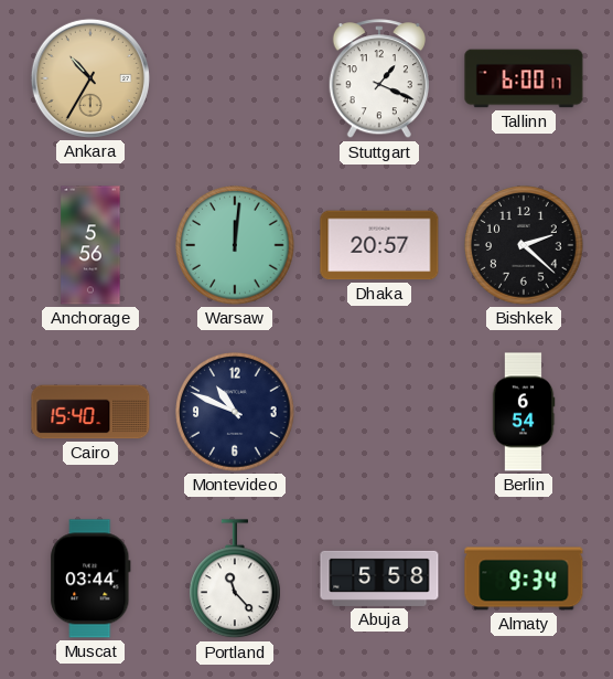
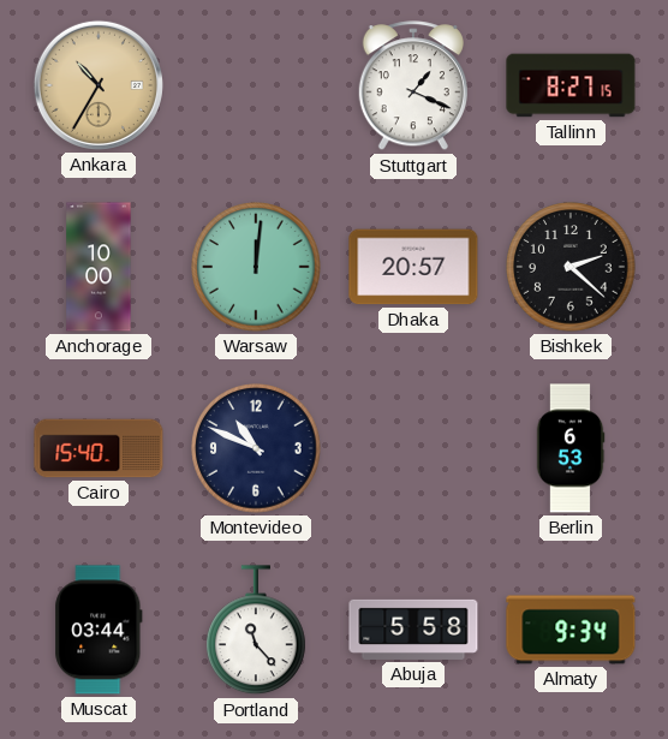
Tallinn: 6:00 -> 8:27
Anchorage: 5:56 -> 10:00
Berlin: 6:54 -> 6:53
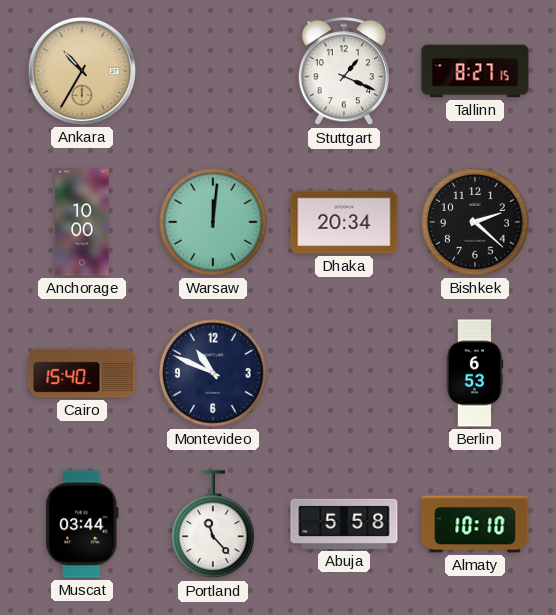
Dhaka: 20:57 -> 20:34
Almaty: 9:34 -> 10:10
